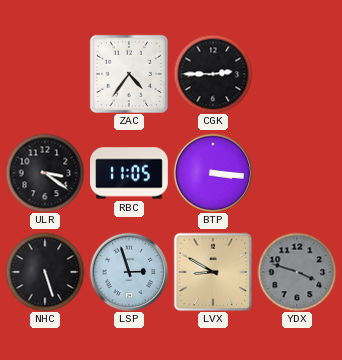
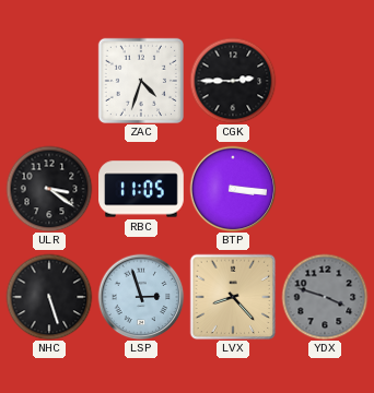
ZAC: 4:36 -> 4:33
LVX: 8:50 -> 8:23
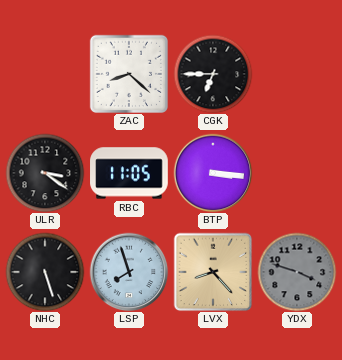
ZAC: 4:33 -> 8:22
CGK: 2:45 -> 6:45
LSP: 2:57 -> 7:57
